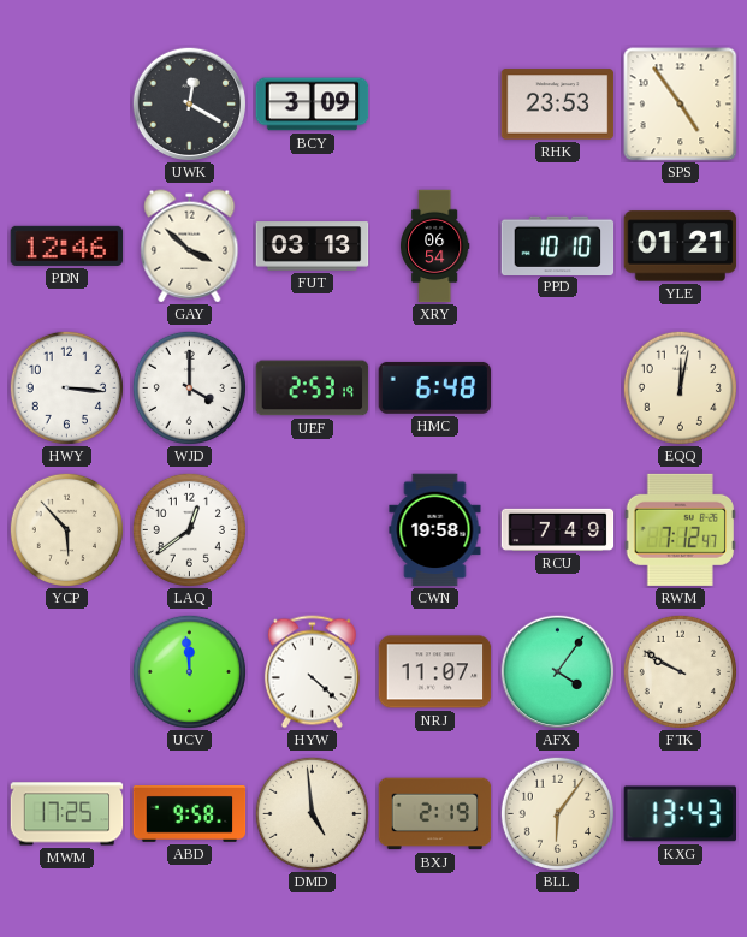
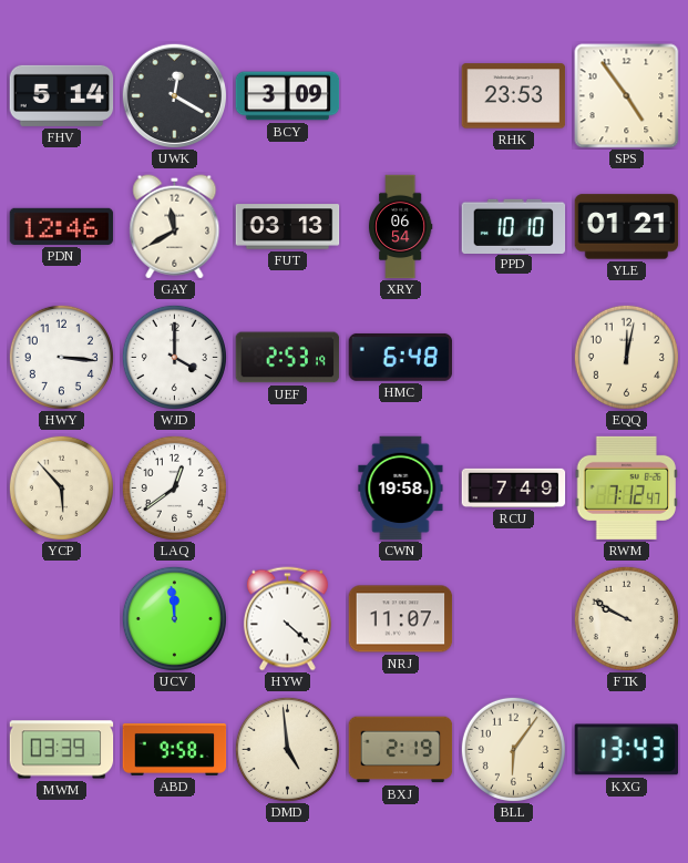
FHV: none -> 5:14
GAY: 3:52 -> 11:40
AFX: 4:06 -> none
MWM: 17:25 -> 03:39
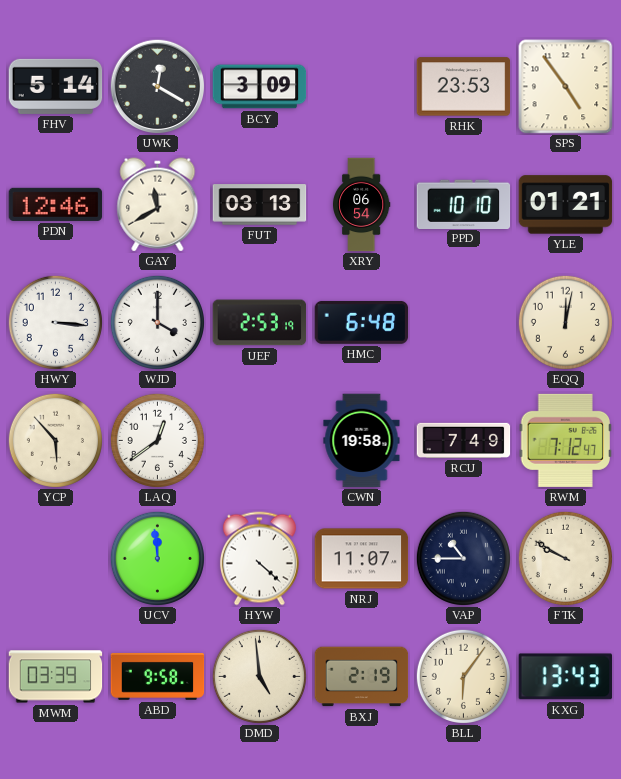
VAP: none -> 10:45
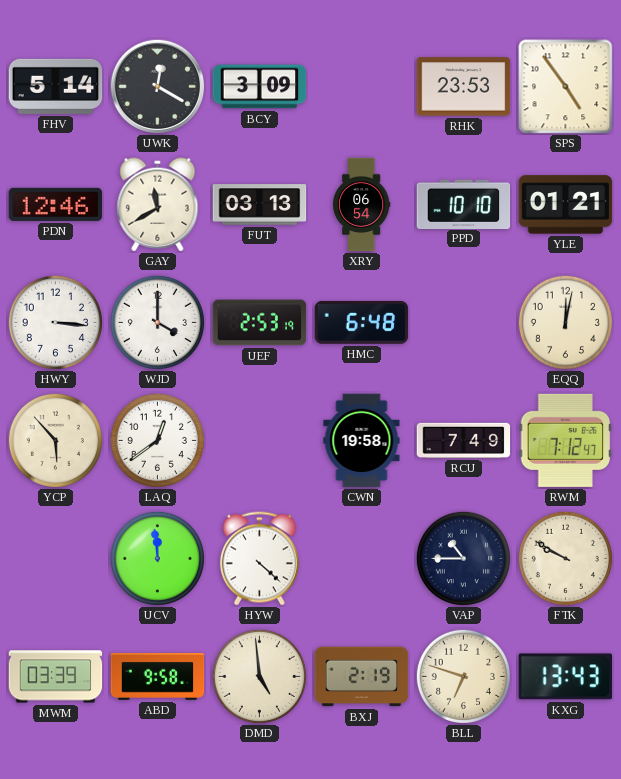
NRJ: 11:07 -> none
BLL: 6:06 -> 6:48
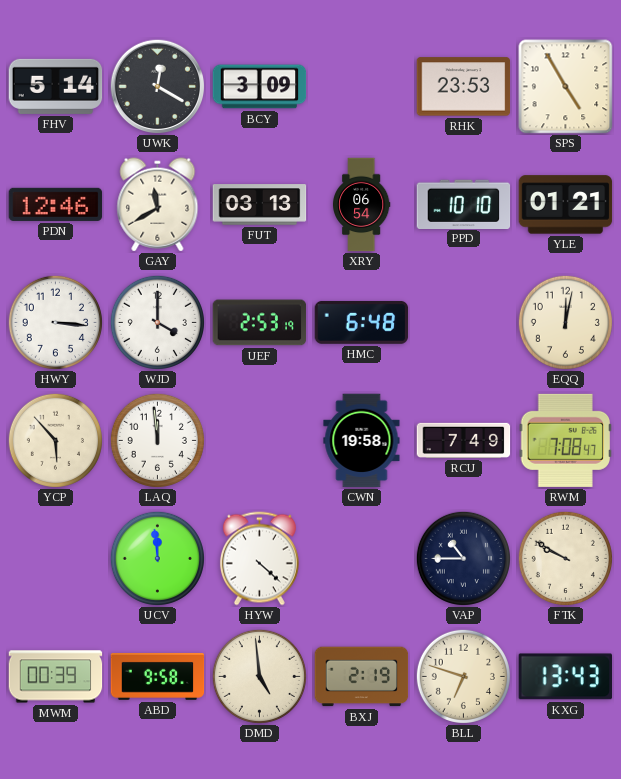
SPS: 4:54 -> 4:55
LAQ: 12:39 -> 11:59
RWM: 7:12 -> 7:08
MWM: 03:39 -> 00:39
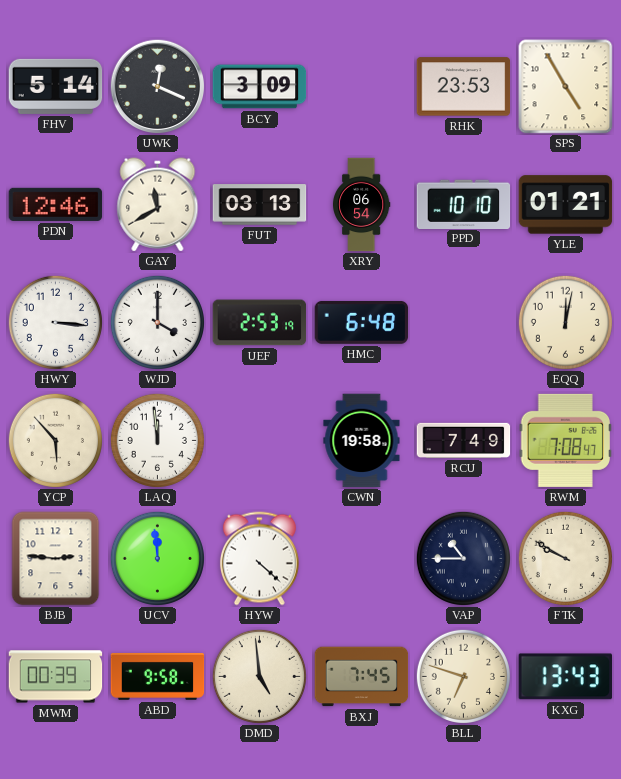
UWK: 12:20 -> 12:19
BJB: none -> 2:46
BXJ: 2:19 -> 7:45
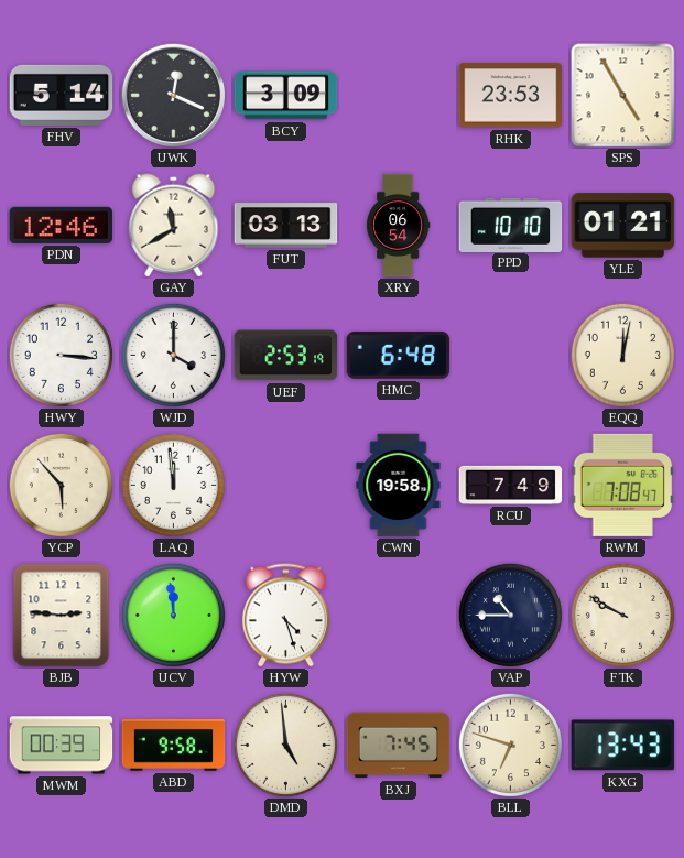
HYW: 4:22 -> 4:27
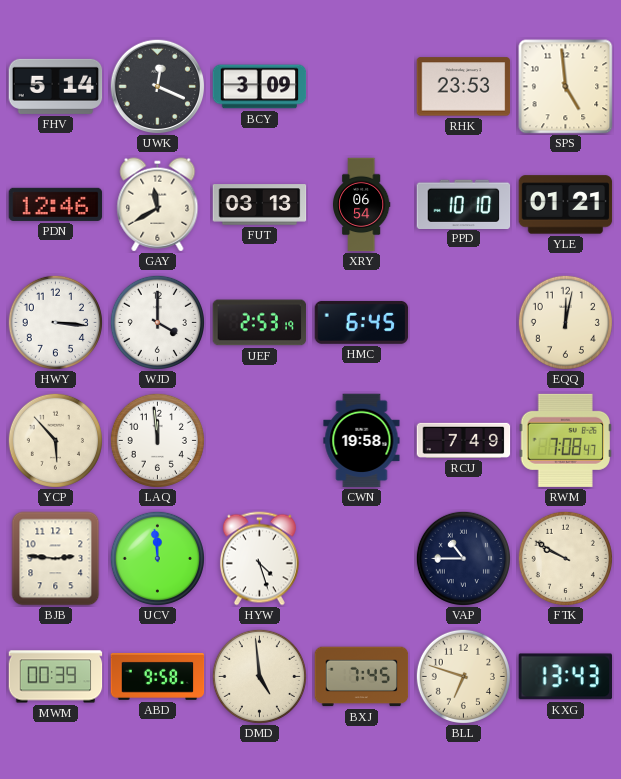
SPS: 4:55 -> 4:59
HMC: 6:48 -> 6:45
